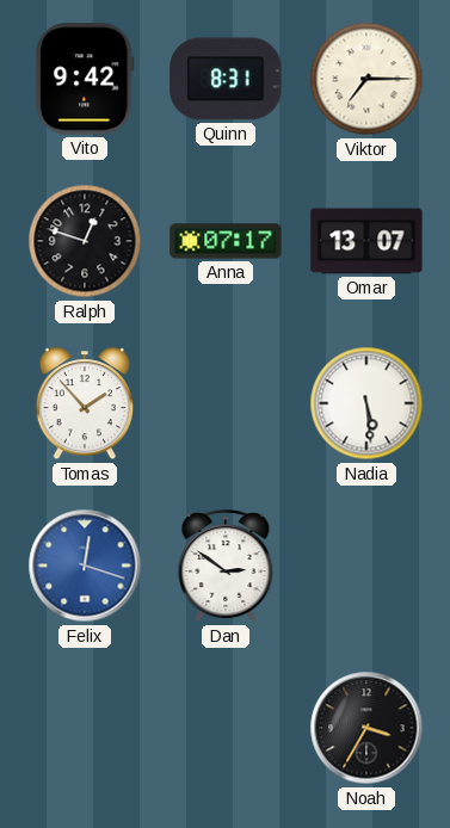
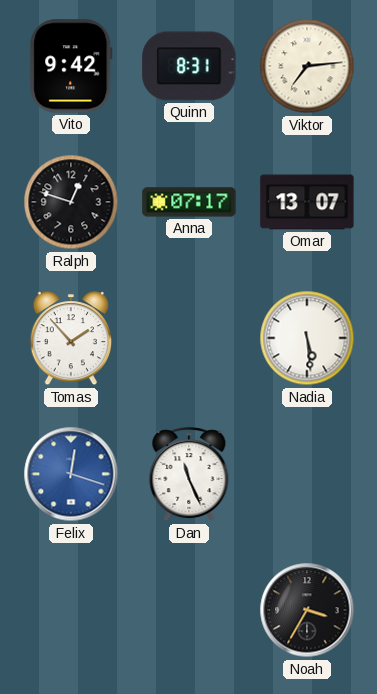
Viktor: 7:15 -> 7:14
Dan: 2:51 -> 11:26
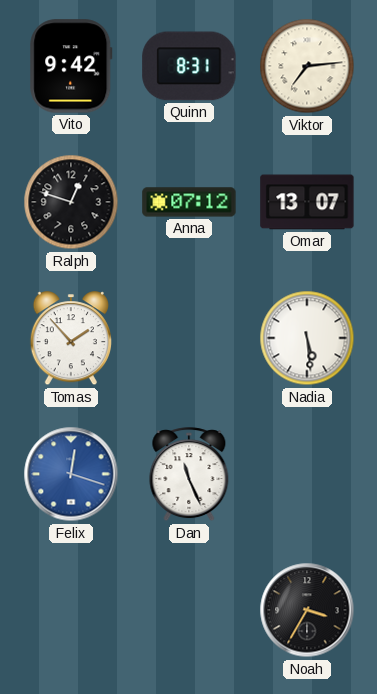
Anna: 07:17 -> 07:12
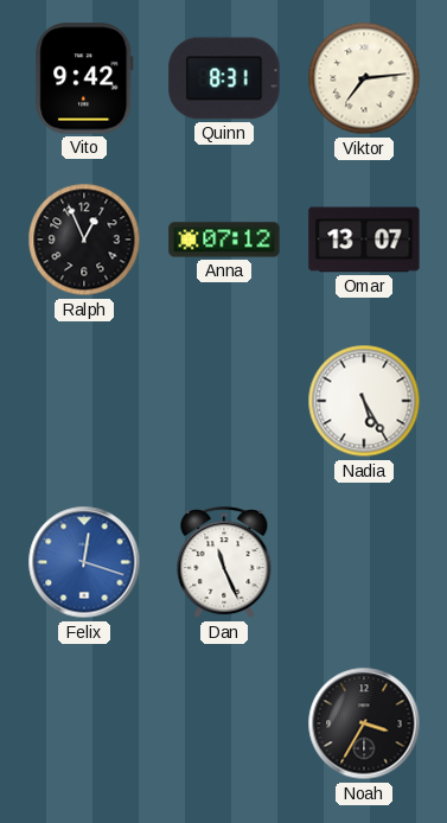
Ralph: 12:48 -> 12:56
Tomas: 1:53 -> none
Nadia: 5:29 -> 5:25
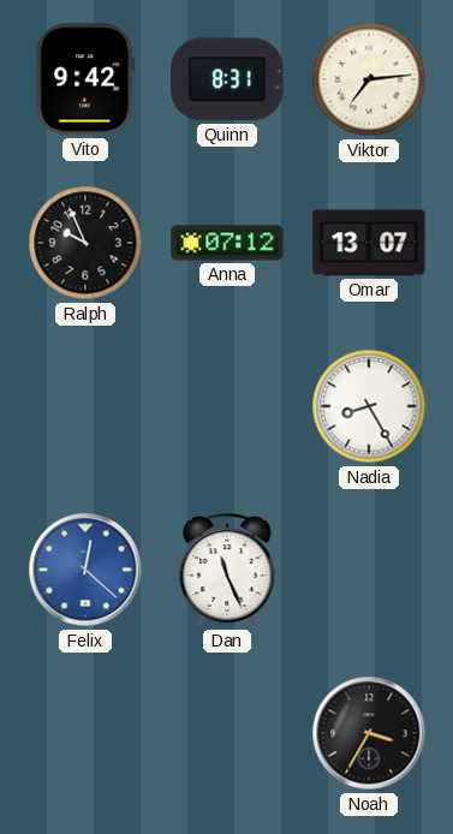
Ralph: 12:56 -> 9:56
Nadia: 5:25 -> 8:25
Felix: 12:18 -> 12:22
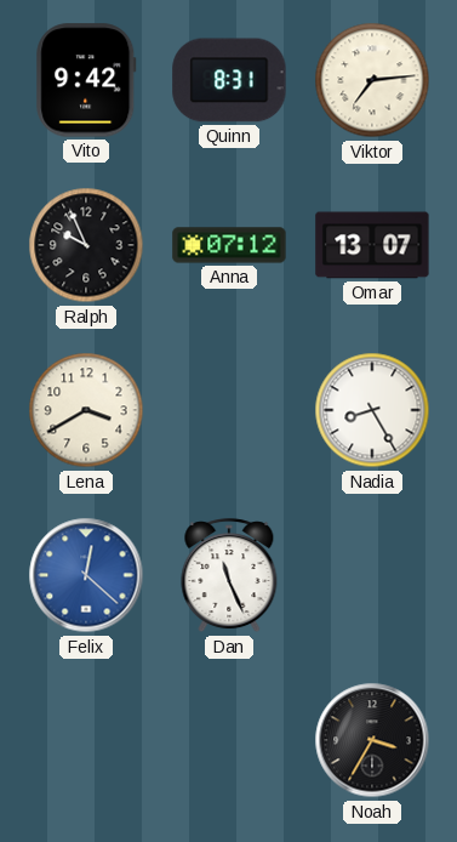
Lena: none -> 3:40
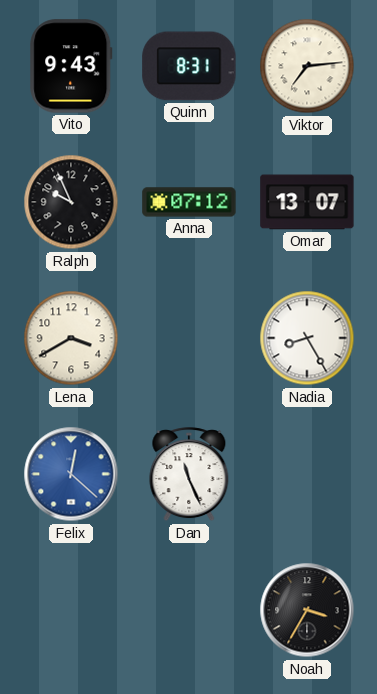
Vito: 9:42 -> 9:43
